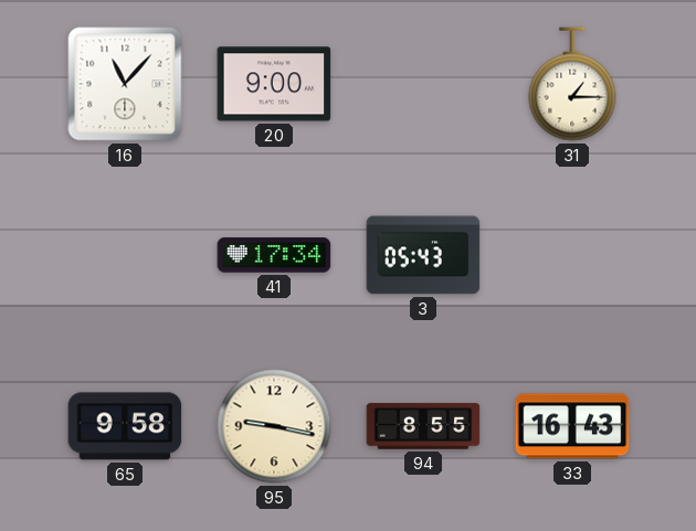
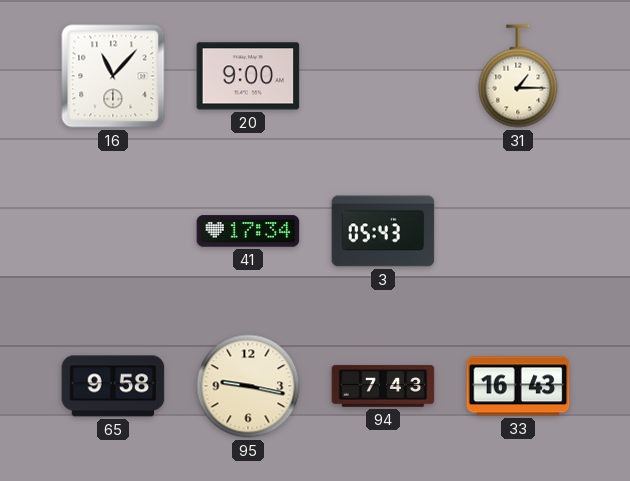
94: 8:55 -> 7:43
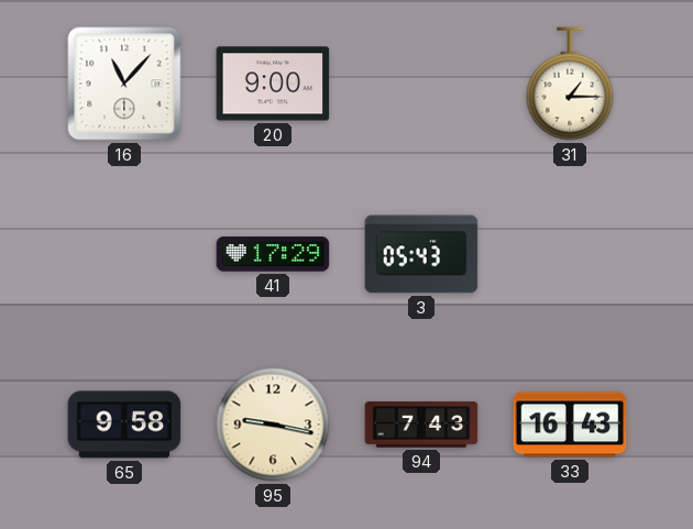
41: 17:34 -> 17:29
